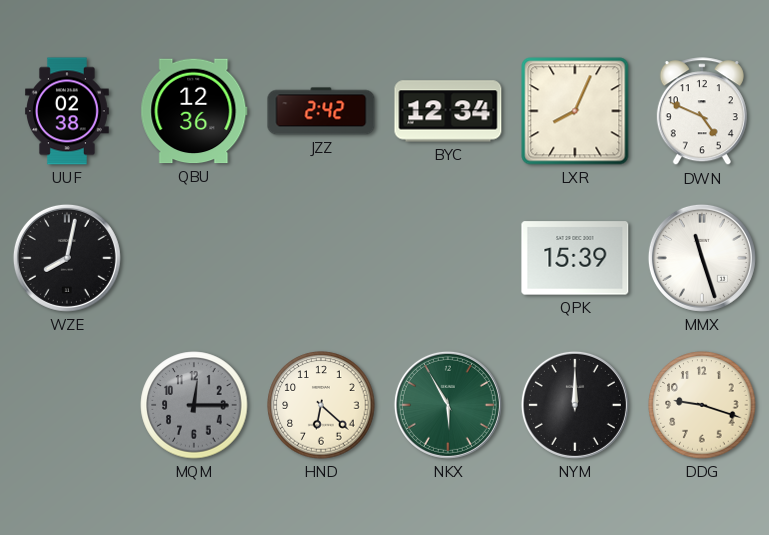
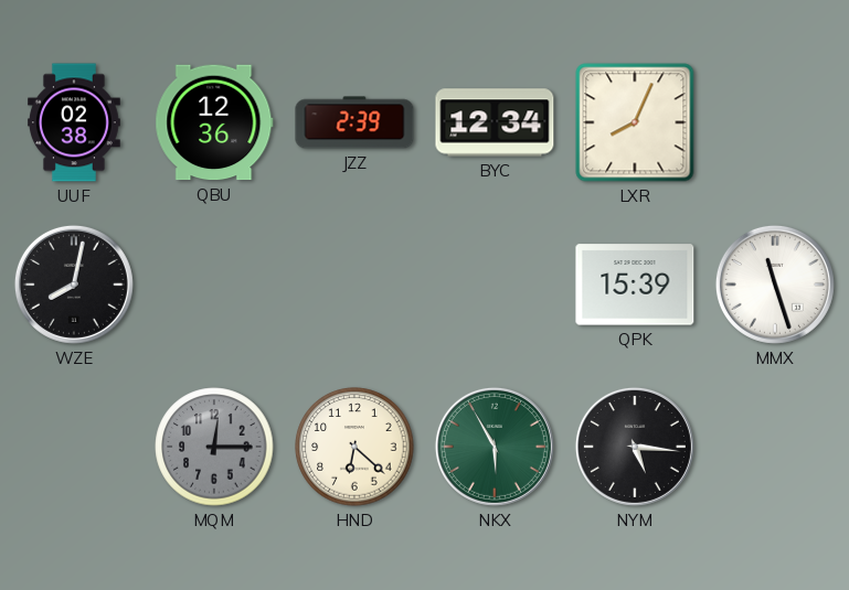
JZZ: 2:42 -> 2:39
DWN: 4:49 -> none
NYM: 12:00 -> 5:16
DDG: 9:18 -> none
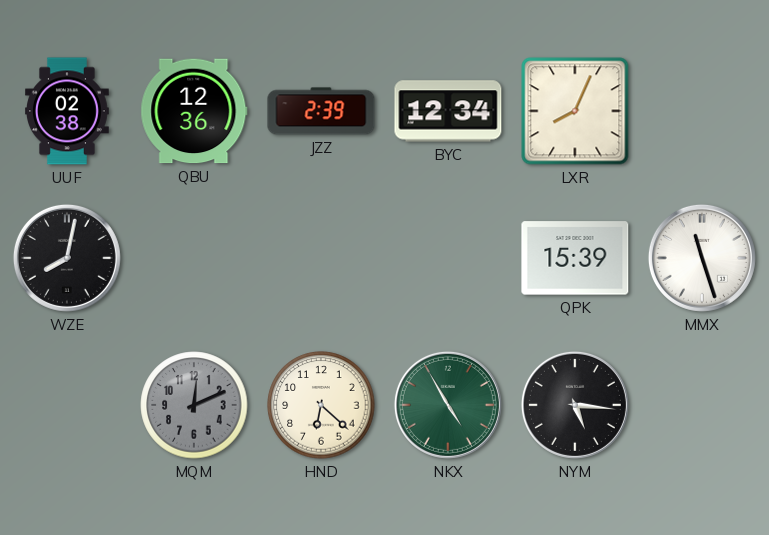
MQM: 12:15 -> 12:11
NKX: 5:55 -> 4:55
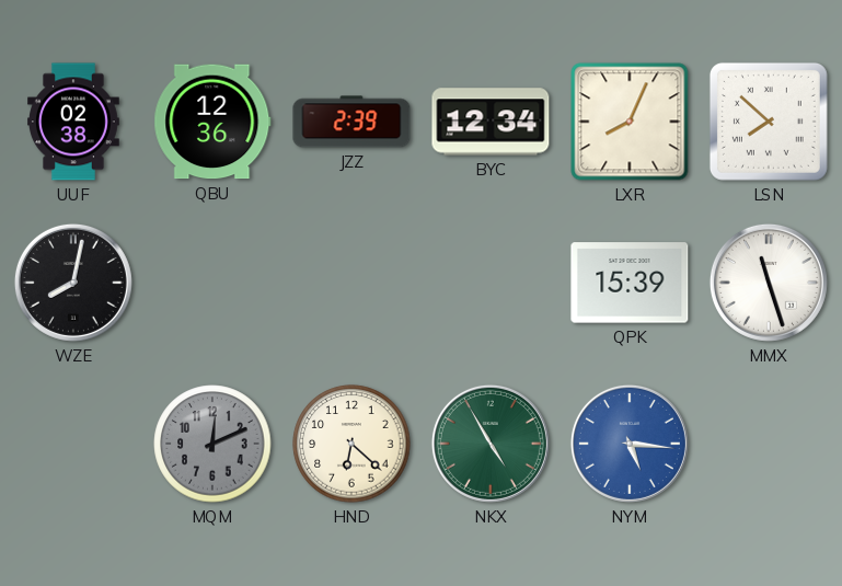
LSN: none -> 7:52
NYM dial: black -> blue
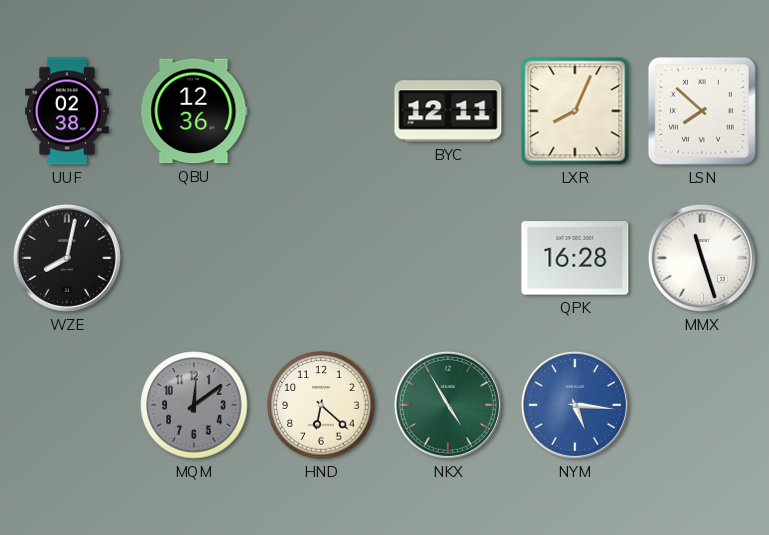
JZZ: 2:39 -> none
BYC: 12:34 -> 12:11
QPK: 15:39 -> 16:28
MQM: 12:11 -> 12:09
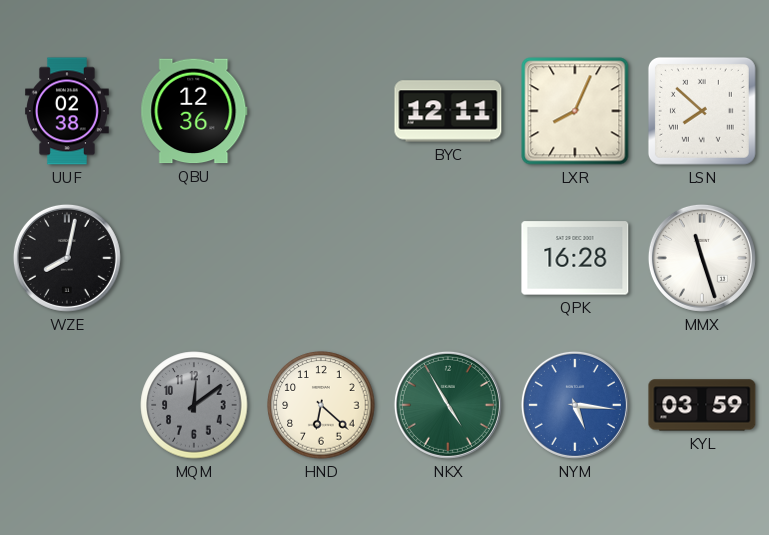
KYL: none -> 03:59
